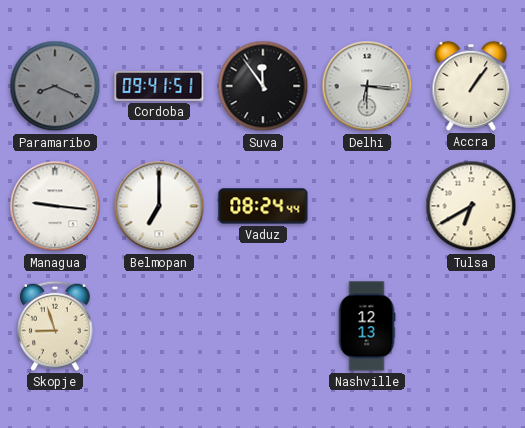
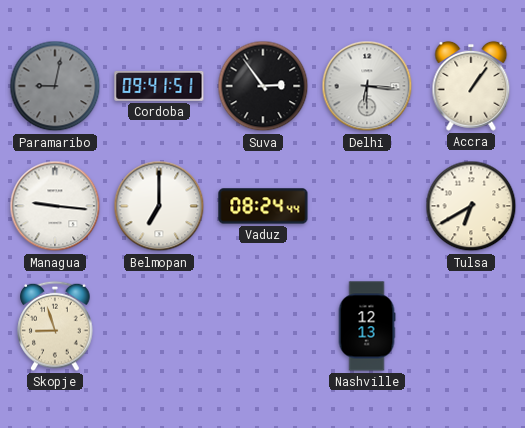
Paramaribo: 8:19 -> 9:02
Suva: 11:54 -> 2:54
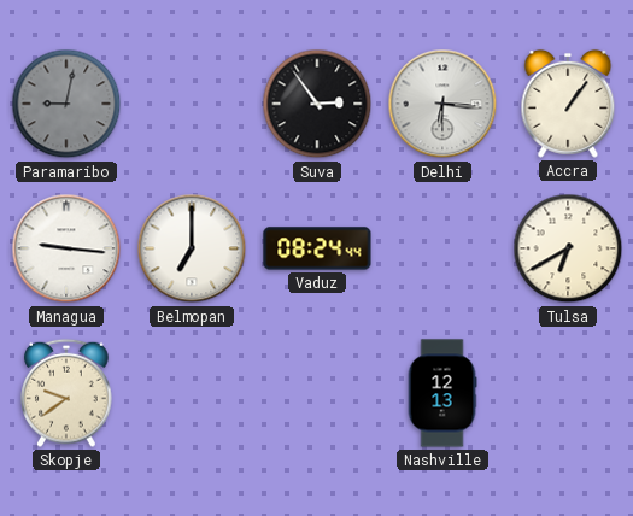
Cordoba: 09:41 -> none
Skopje: 8:57 -> 9:39
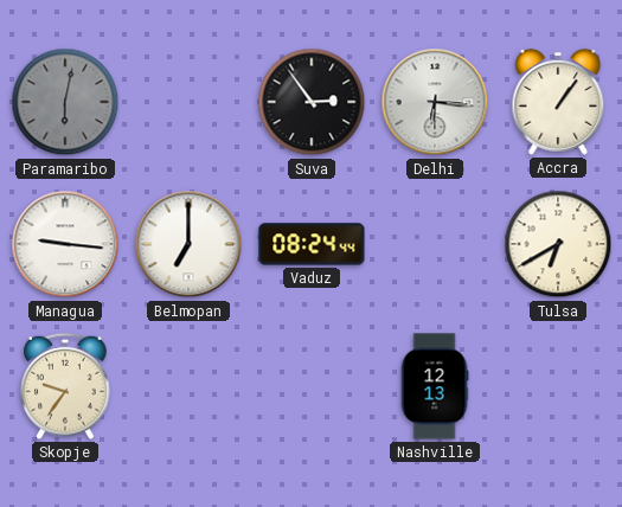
Paramaribo: 9:02 -> 6:02
Skopje: 9:39 -> 9:36
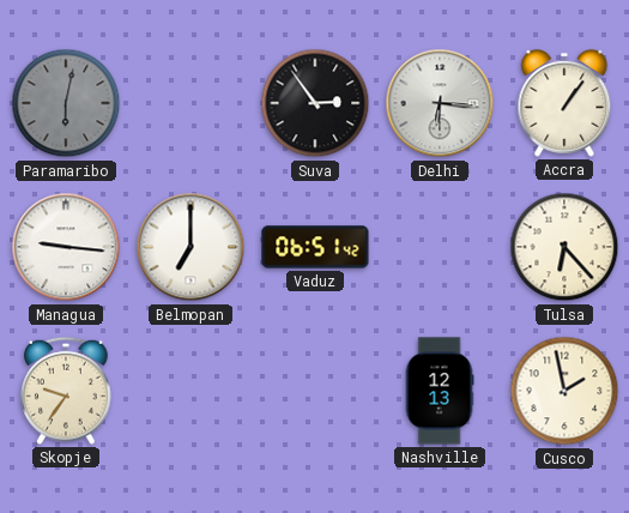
Vaduz: 08:24 -> 06:51
Tulsa: 6:40 -> 6:23
Cusco: none -> 1:58
